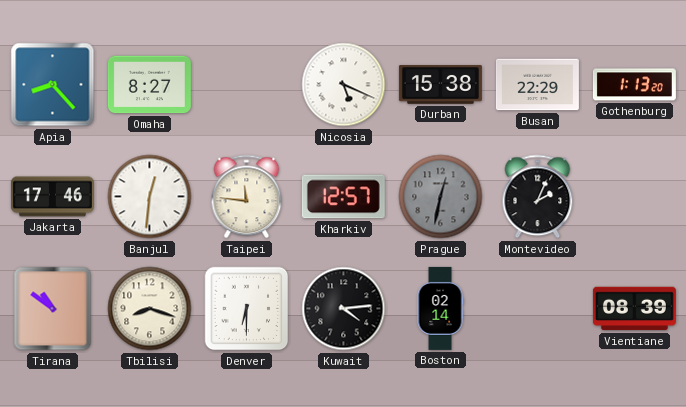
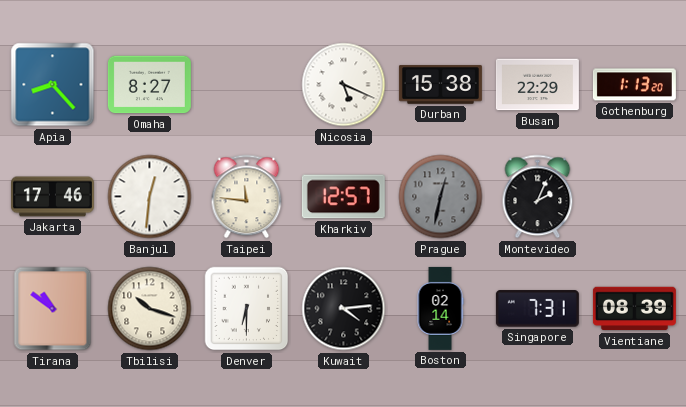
Tbilisi: 8:18 -> 10:18
Singapore: none -> 7:31
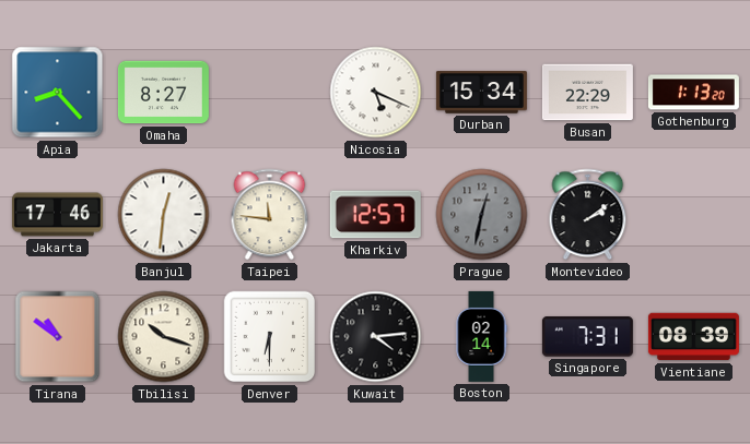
Durban: 15:38 -> 15:34
Montevideo: 2:04 -> 2:09
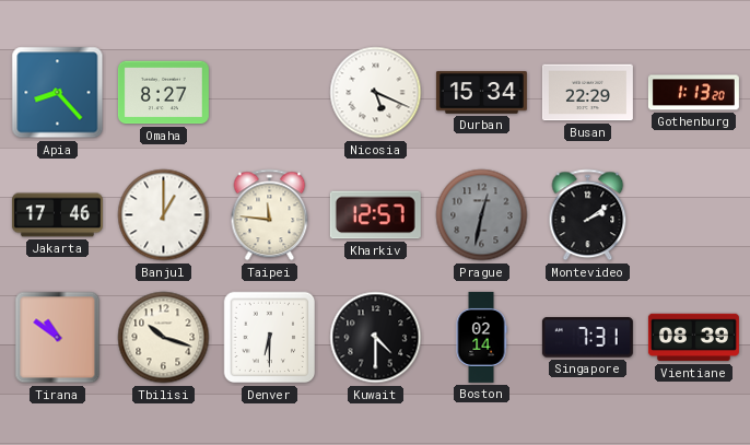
Banjul: 12:31 -> 1:00
Kuwait: 4:14 -> 4:30
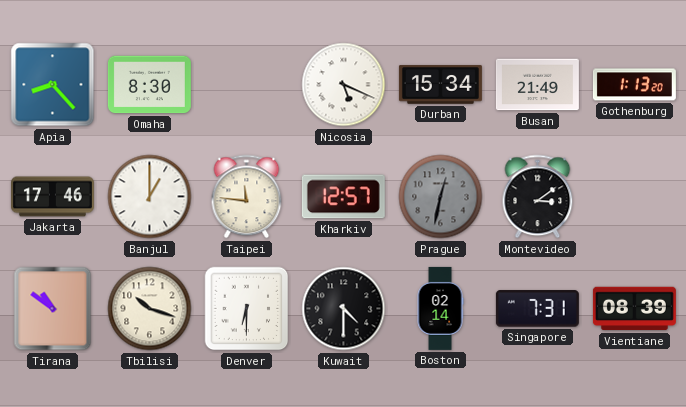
Omaha: 8:27 -> 8:30
Busan: 22:29 -> 21:49
Montevideo: 2:09 -> 3:09
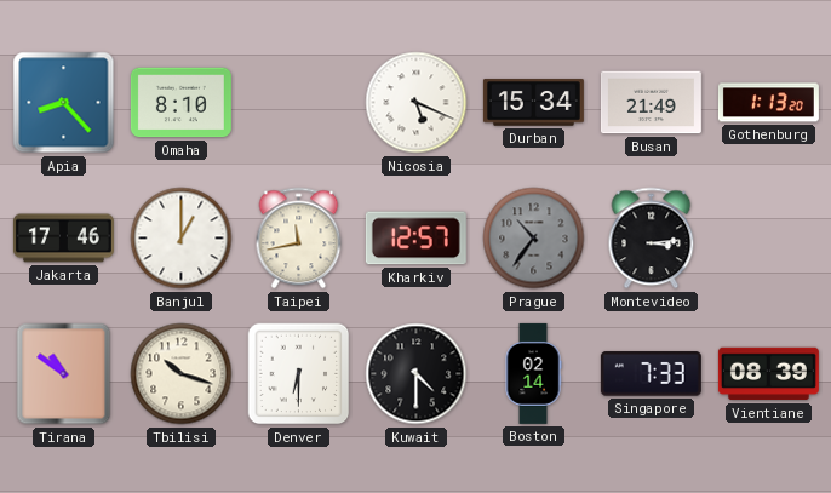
Omaha: 8:30 -> 8:10
Taipei: 11:46 -> 11:43
Prague: 12:32 -> 10:36
Montevideo: 3:09 -> 3:14
Singapore: 7:31 -> 7:33
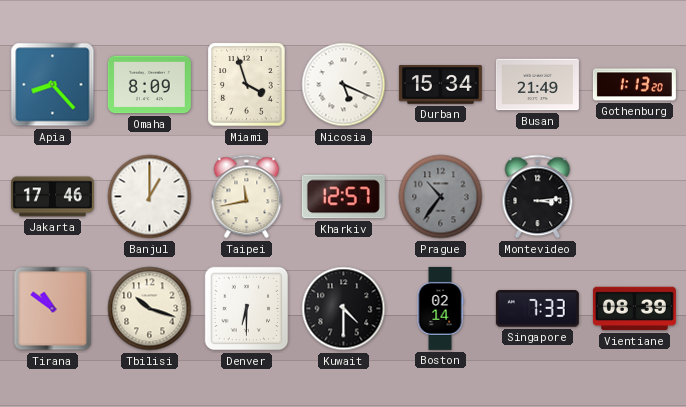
Omaha: 8:10 -> 8:09
Miami: none -> 3:57
